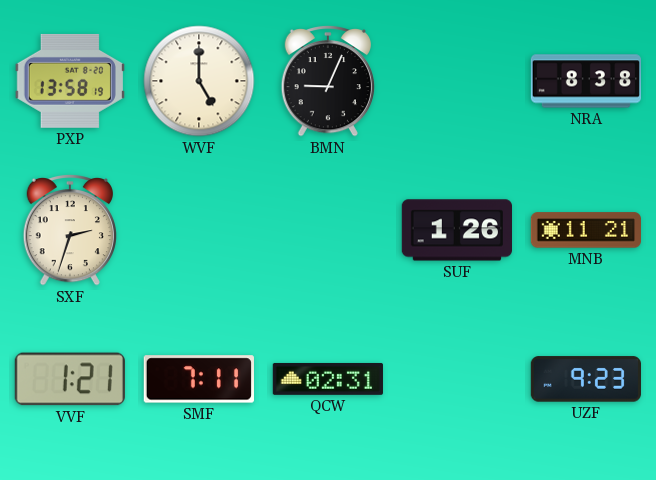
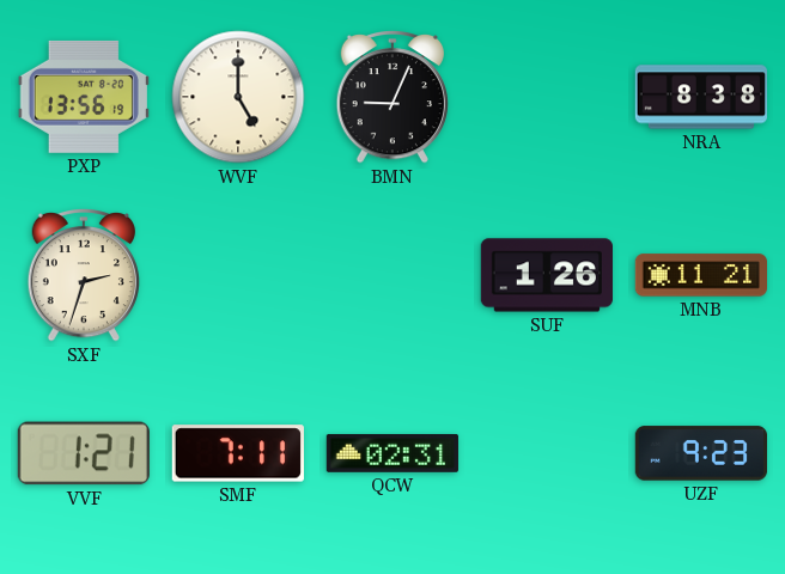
PXP: 13:58 -> 13:56
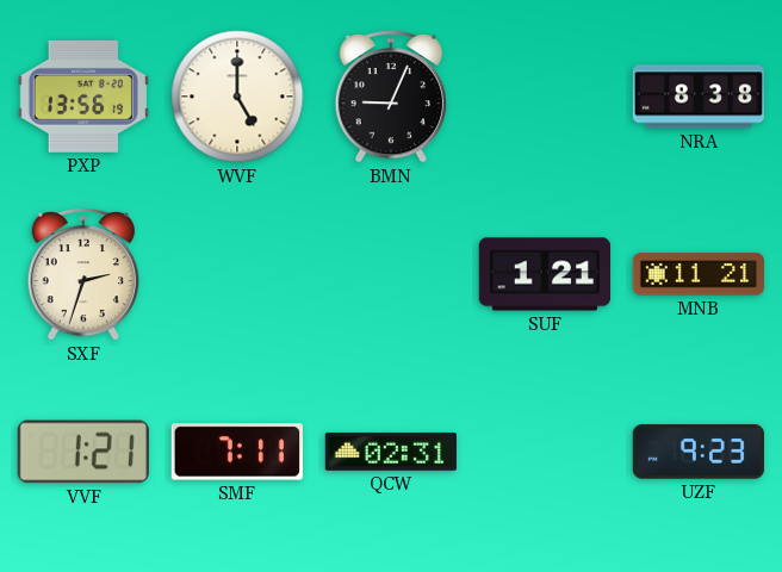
SUF: 1:26 -> 1:21
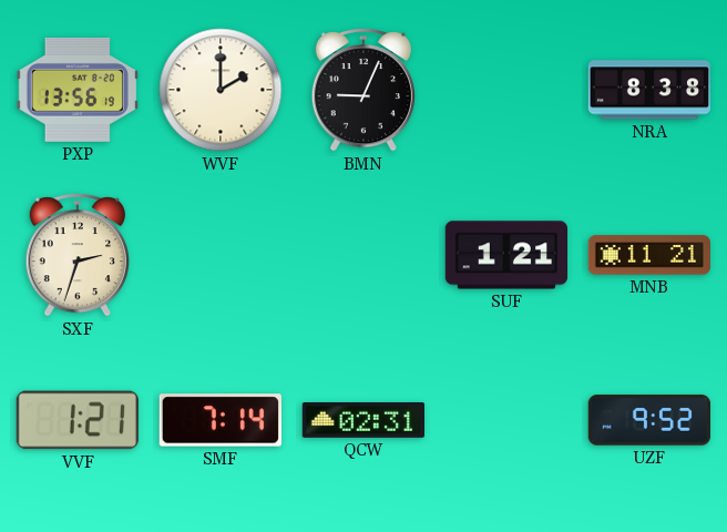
WVF: 5:00 -> 2:00
SMF: 7:11 -> 7:14
UZF: 9:23 -> 9:52
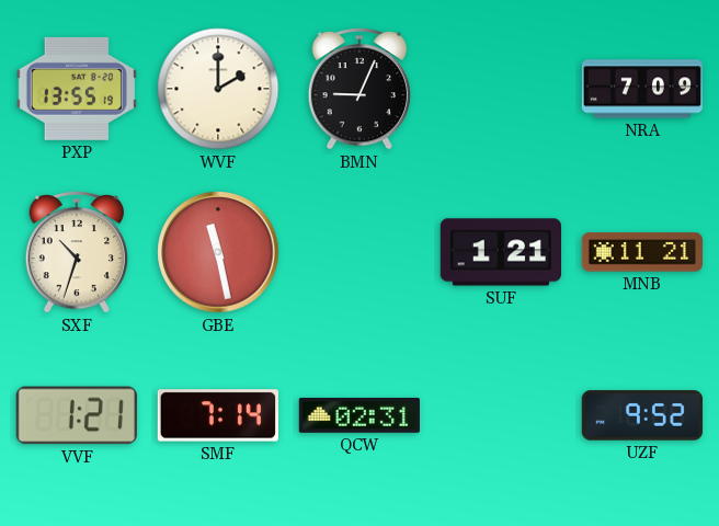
PXP: 13:56 -> 13:55
NRA: 8:38 -> 7:09
SXF: 2:33 -> 10:33
GBE: none -> 11:28
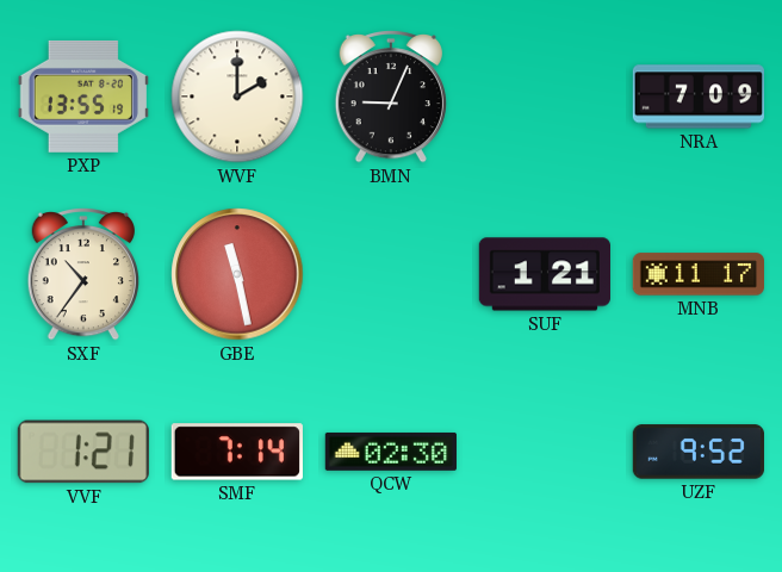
SXF: 10:33 -> 10:36
MNB: 11:21 -> 11:17
QCW: 02:31 -> 02:30
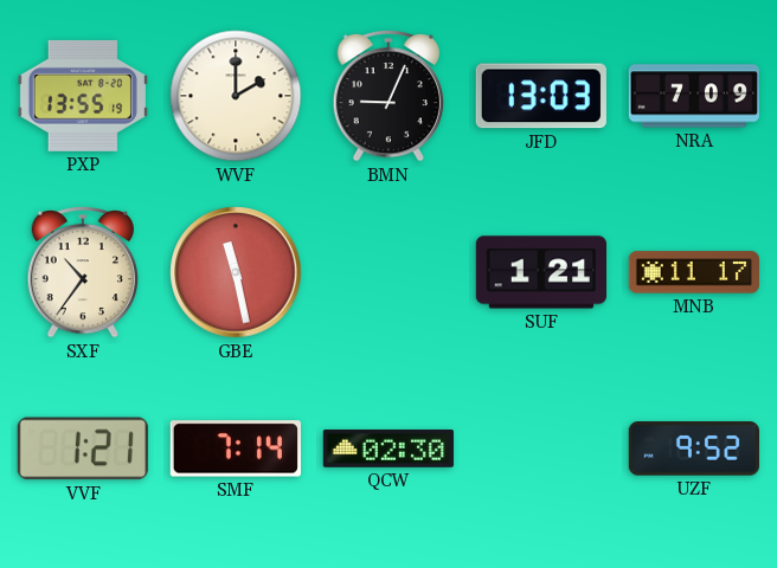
JFD: none -> 13:03
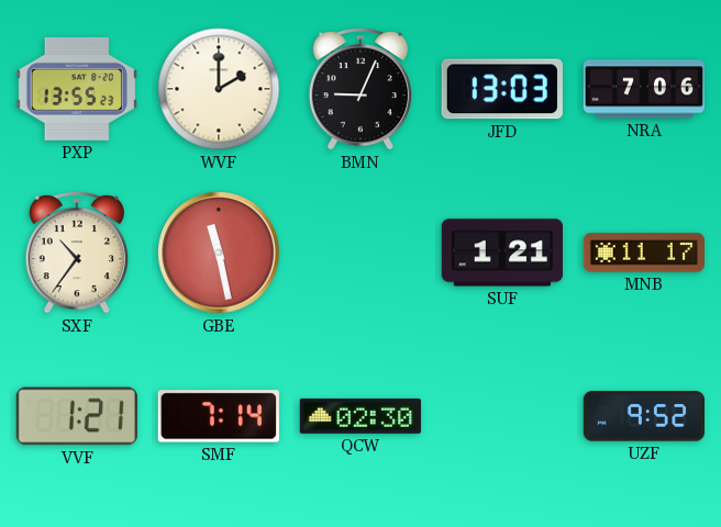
PXP: 13:55:19 -> 13:55:23
NRA: 7:09 -> 7:06
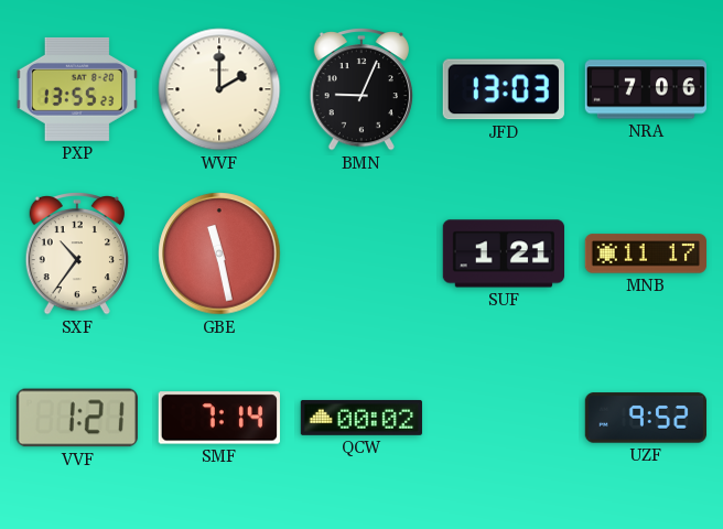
QCW: 02:30 -> 00:02
